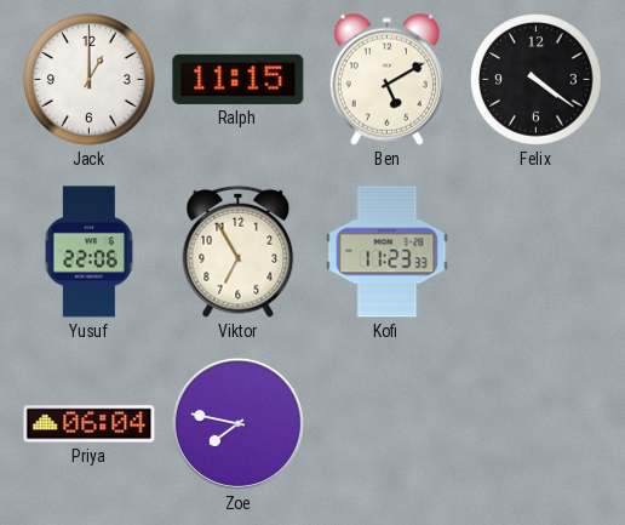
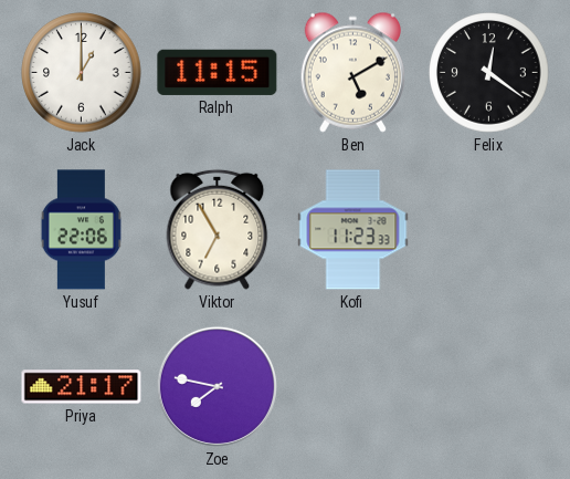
Felix: 4:21 -> 12:21
Priya: 06:04 -> 21:17
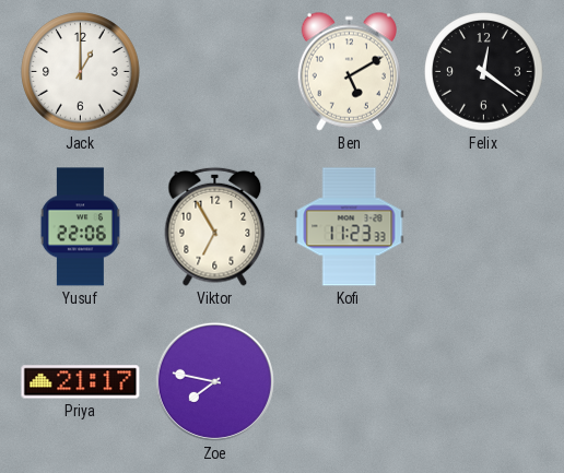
Ralph: 11:15 -> none
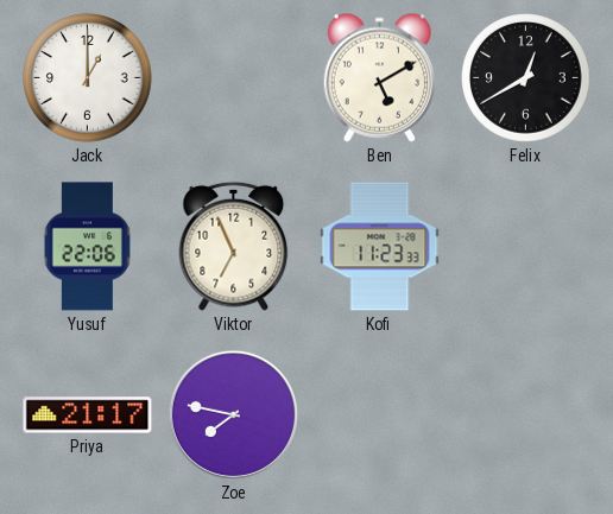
Felix: 12:21 -> 12:40
Viktor: 6:55 -> 6:56
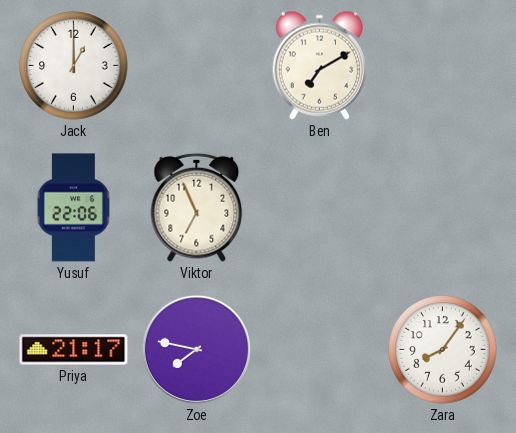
Ben: 5:10 -> 7:10
Felix: 12:40 -> none
Kofi: 11:23 -> none
Zara: none -> 8:06
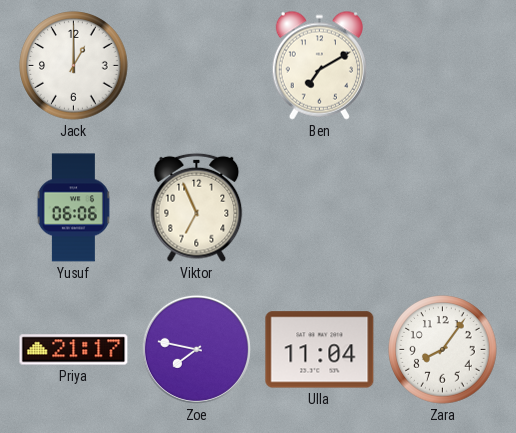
Yusuf: 22:06 -> 06:06
Ulla: none -> 11:04
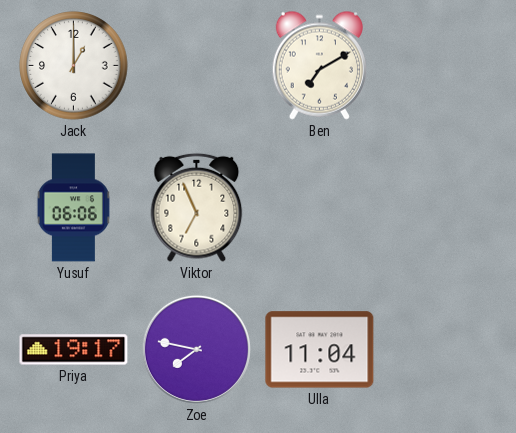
Priya: 21:17 -> 19:17
Zara: 8:06 -> none
